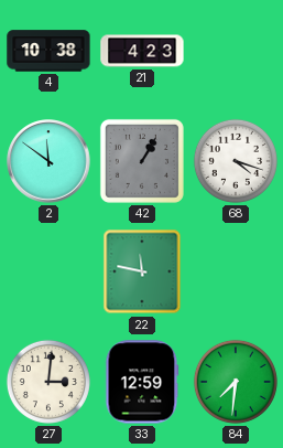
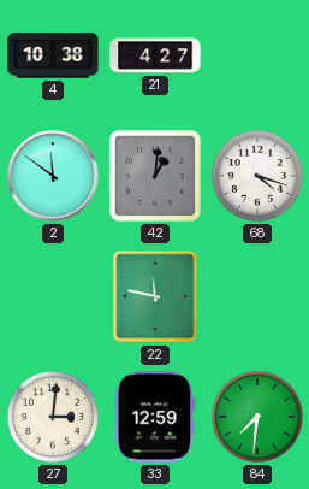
21: 4:23 -> 4:27
42: 1:05 -> 1:01
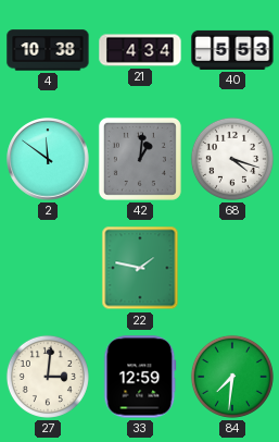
21: 4:27 -> 4:34
40: none -> 5:53
22: 11:47 -> 1:47
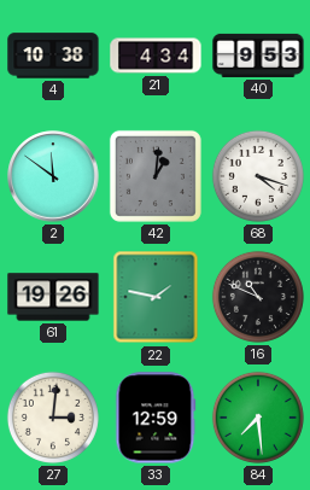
40: 5:53 -> 9:53
61: none -> 19:26
16: none -> 10:49
84: 7:31 -> 7:29
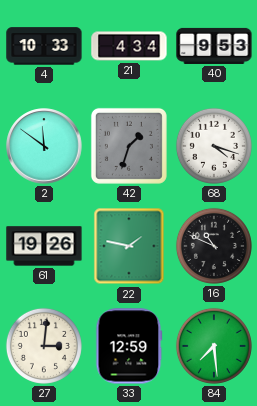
4: 10:38 -> 10:33
42: 1:01 -> 1:33
